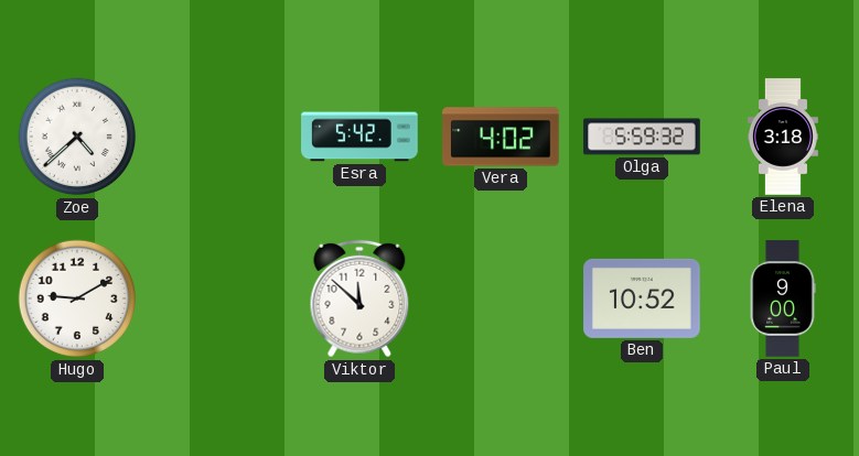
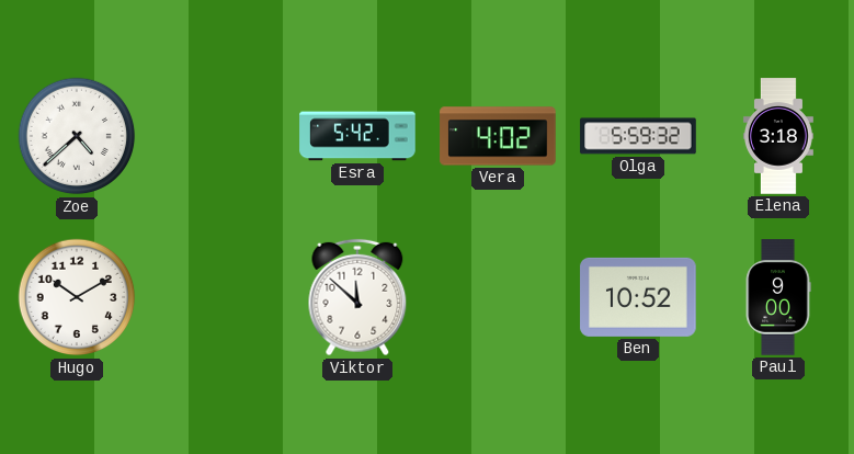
Hugo: 9:10 -> 10:10
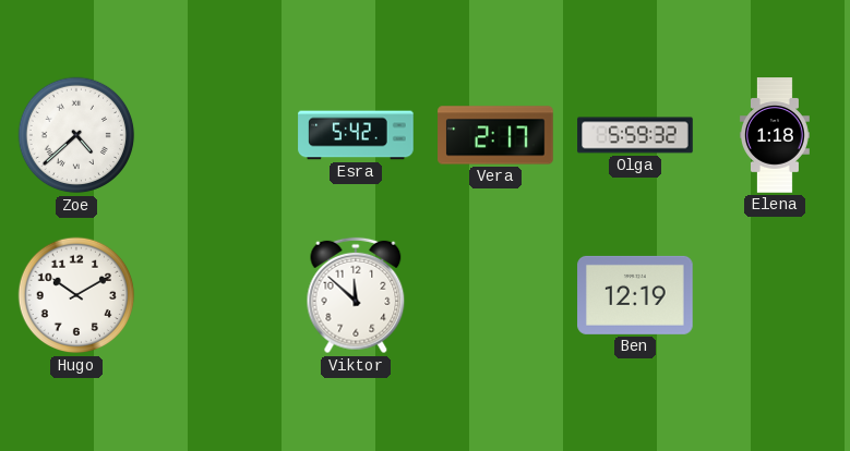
Vera: 4:02 -> 2:17
Elena: 3:18 -> 1:18
Ben: 10:52 -> 12:19
Paul: 9:00 -> none
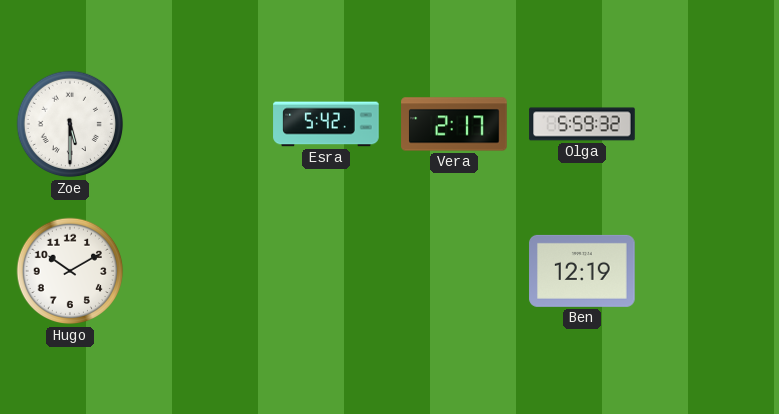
Zoe: 4:38 -> 5:30
Elena: 1:18 -> none
Viktor: 11:52 -> none
